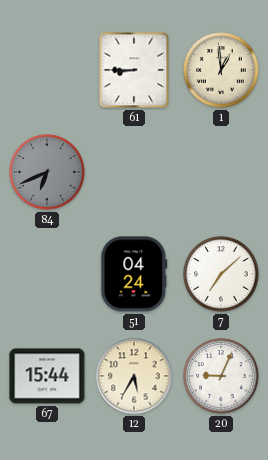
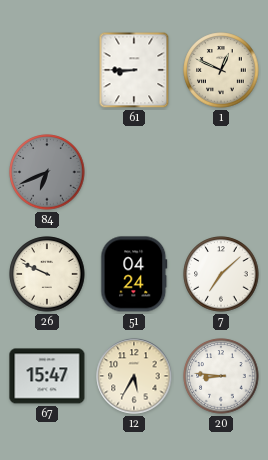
1: 12:59 -> 12:49
26: none -> 9:49
67: 15:44 -> 15:47
20: 9:04 -> 8:46
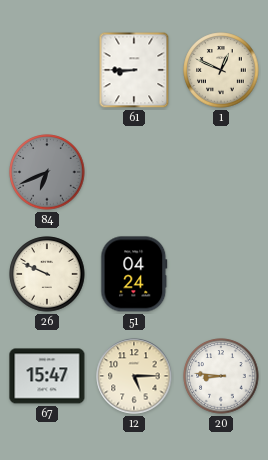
7: 7:08 -> none
12: 5:35 -> 5:15
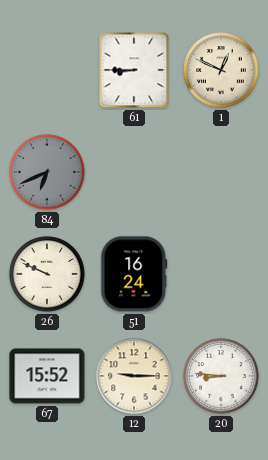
51: 04:24 -> 16:24
67: 15:47 -> 15:52
12: 5:15 -> 9:15
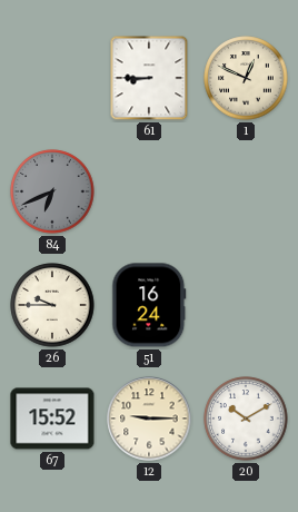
26: 9:49 -> 9:45
20: 8:46 -> 10:10
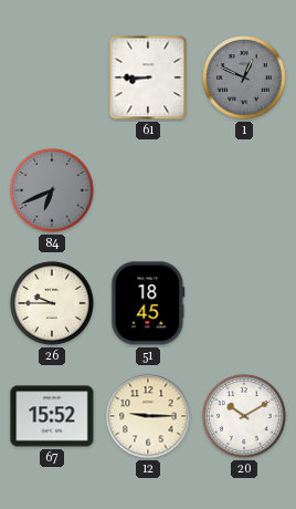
1 dial: cream -> grey
51: 16:24 -> 18:45
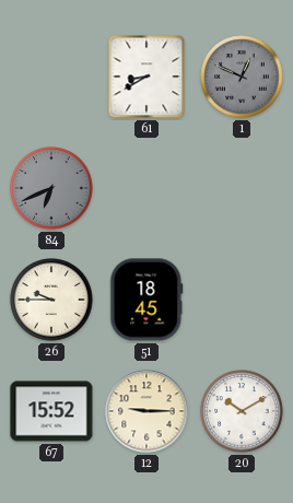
61: 8:45 -> 8:40
